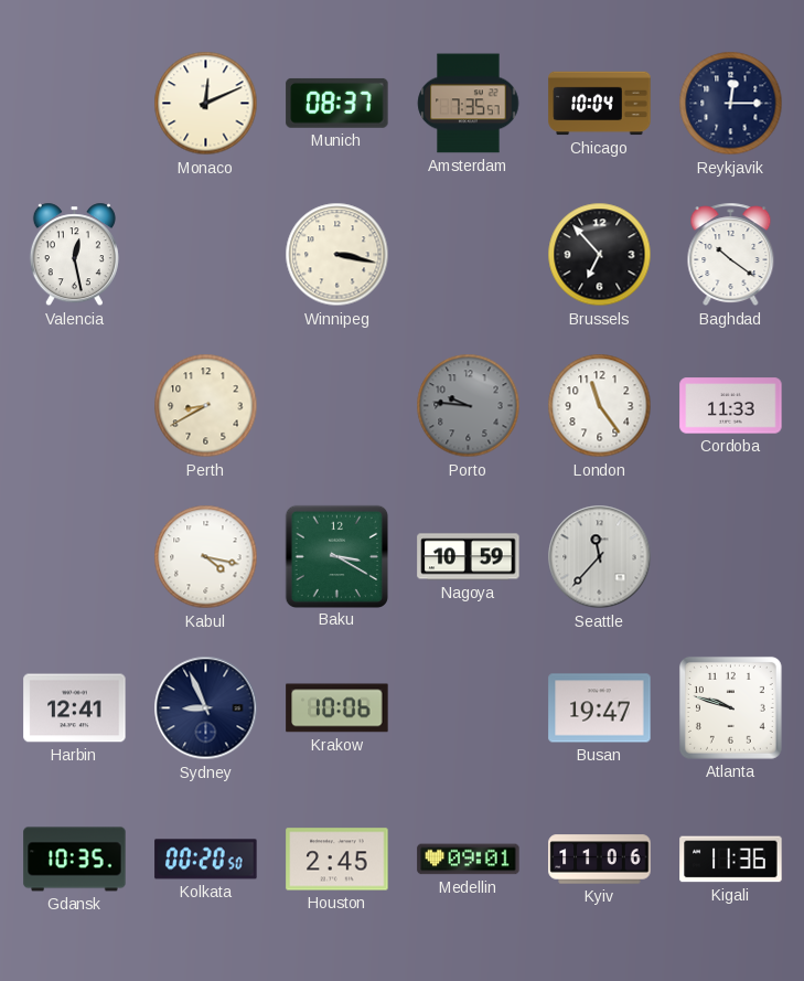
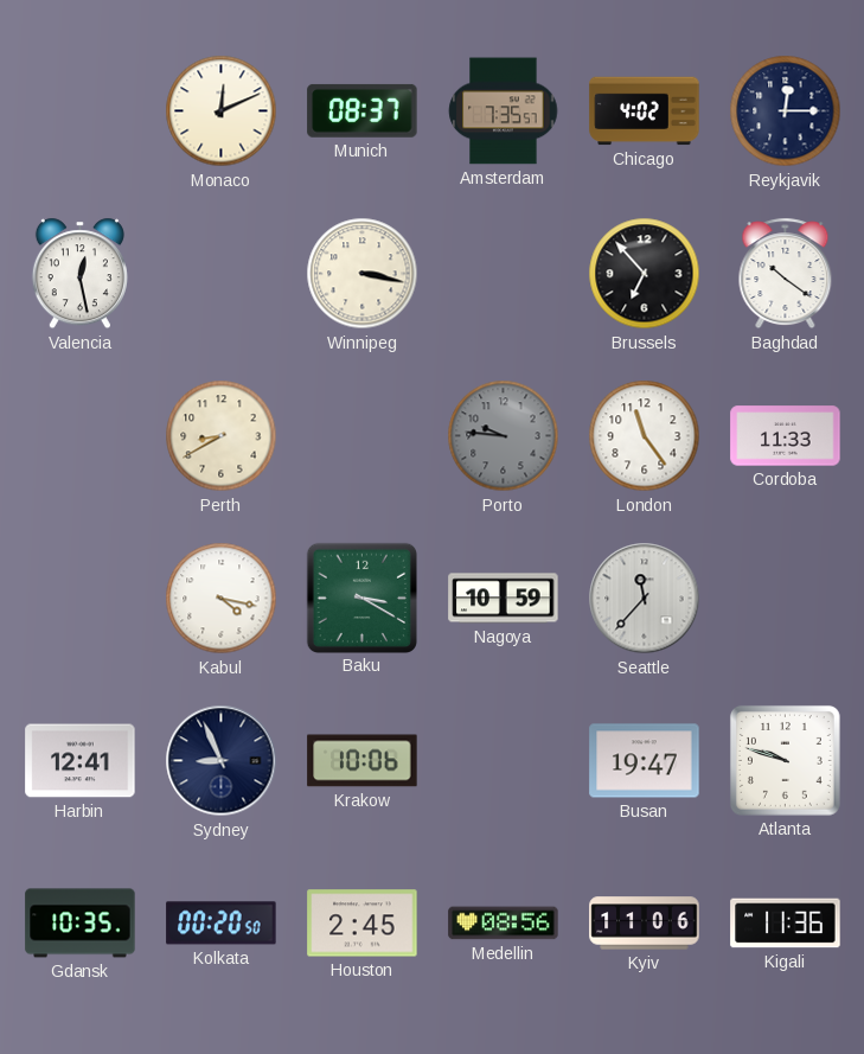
Chicago: 10:04 -> 4:02
Medellin: 09:01 -> 08:56
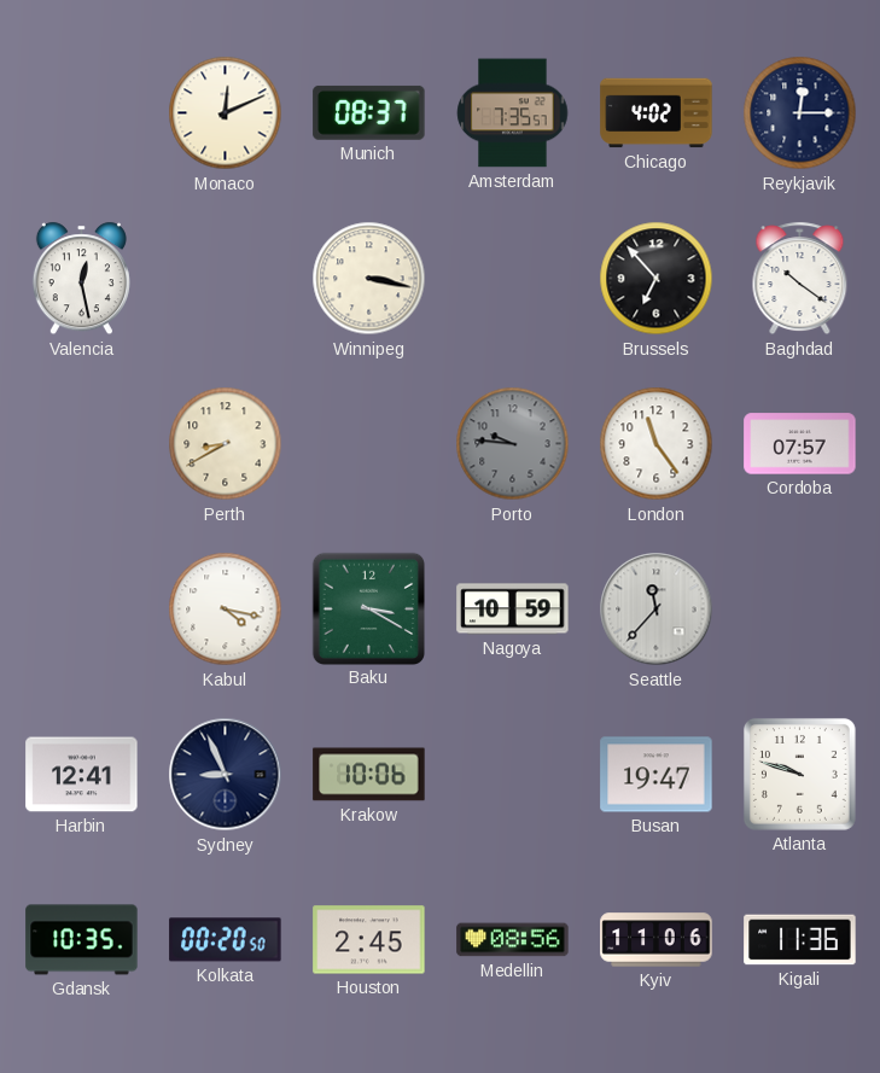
Cordoba: 11:33 -> 07:57
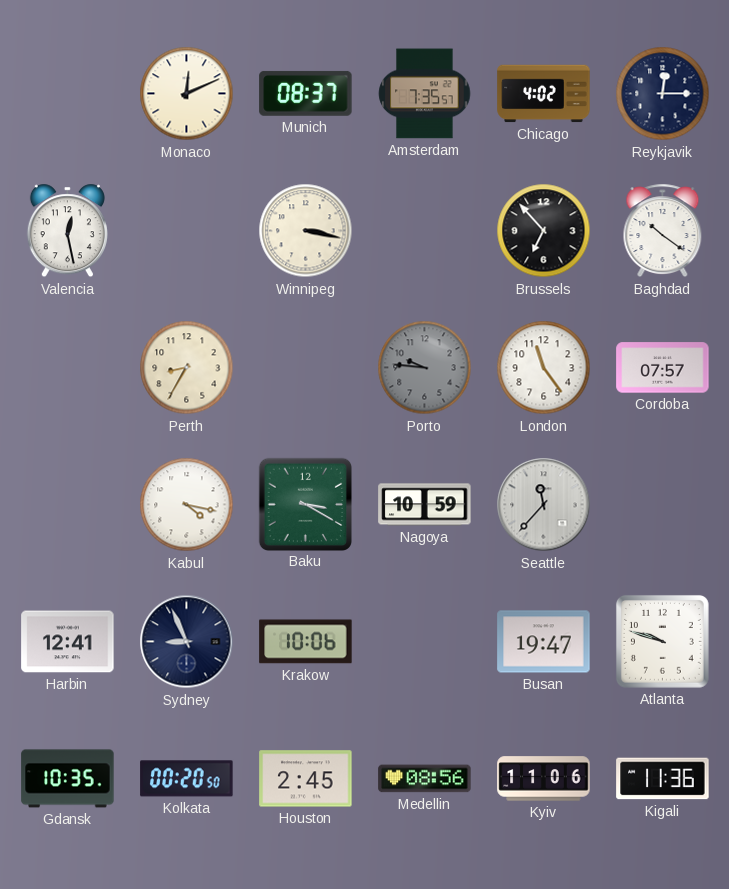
Perth: 8:40 -> 8:35
